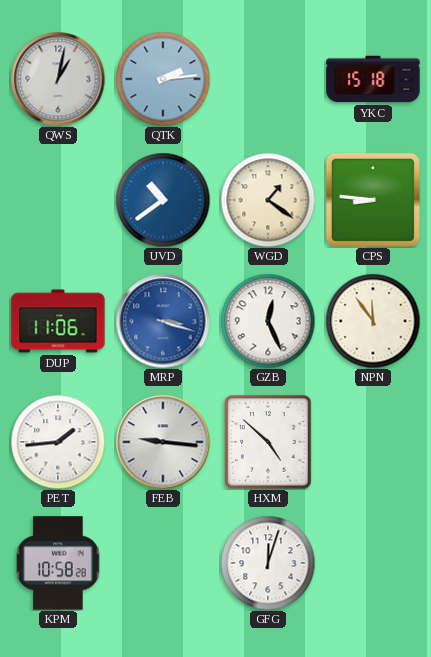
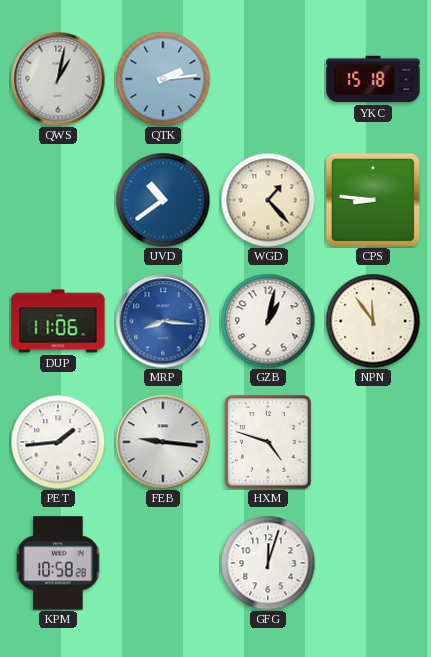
WGD: 1:21 -> 1:23
MRP: 3:18 -> 8:16
GZB: 12:26 -> 1:02
HXM: 4:52 -> 4:48
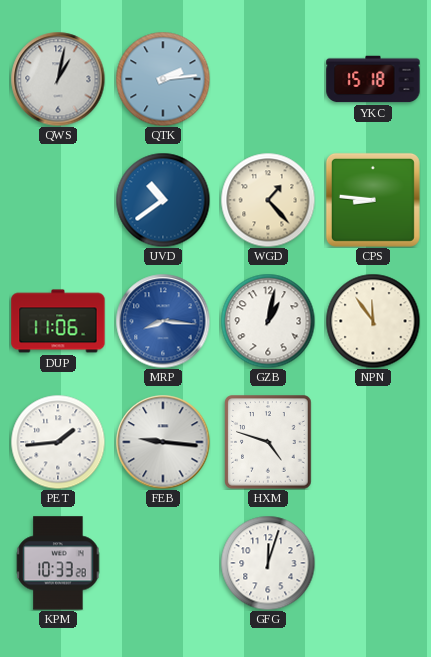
KPM: 10:58 -> 10:33
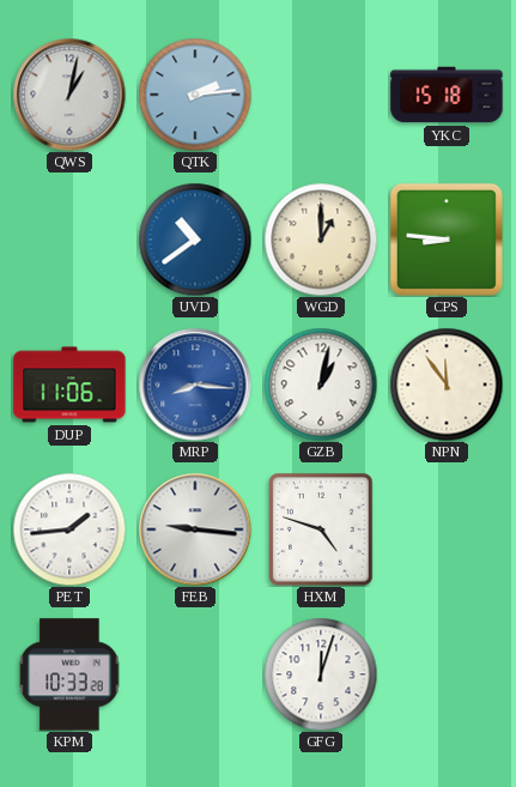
WGD: 1:23 -> 1:00
